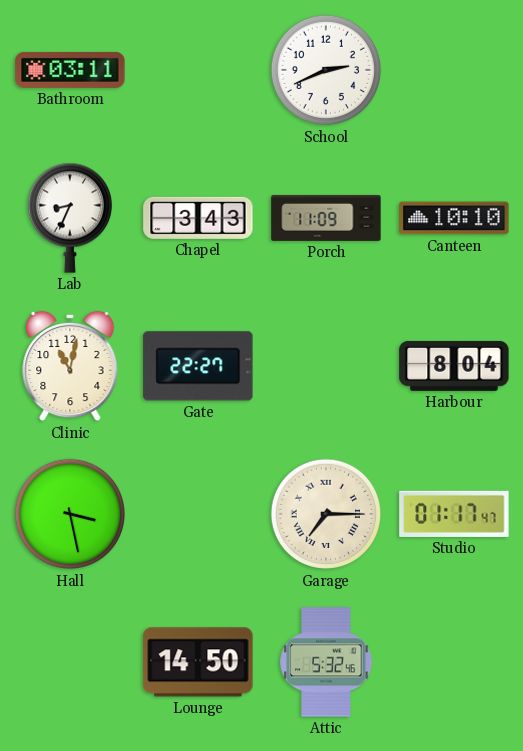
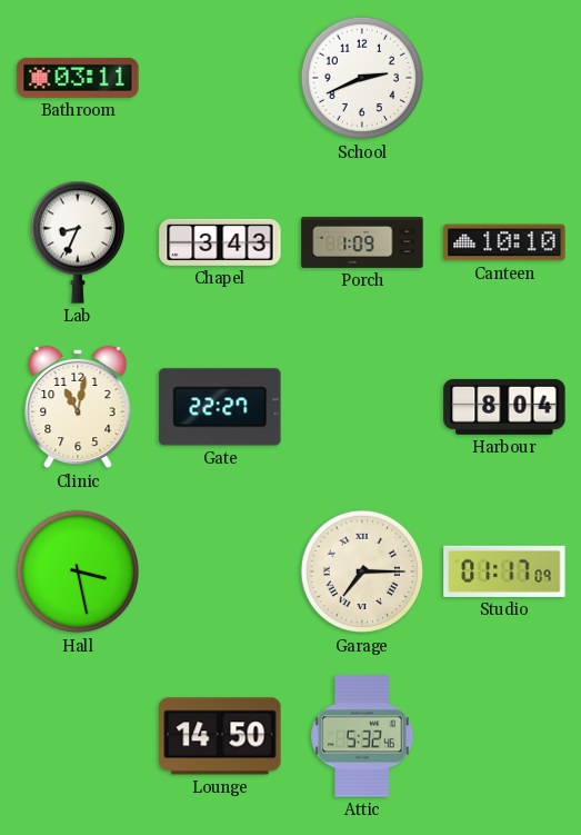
Porch: 11:09 -> 1:09
Studio: 01:17:47 -> 01:17:09
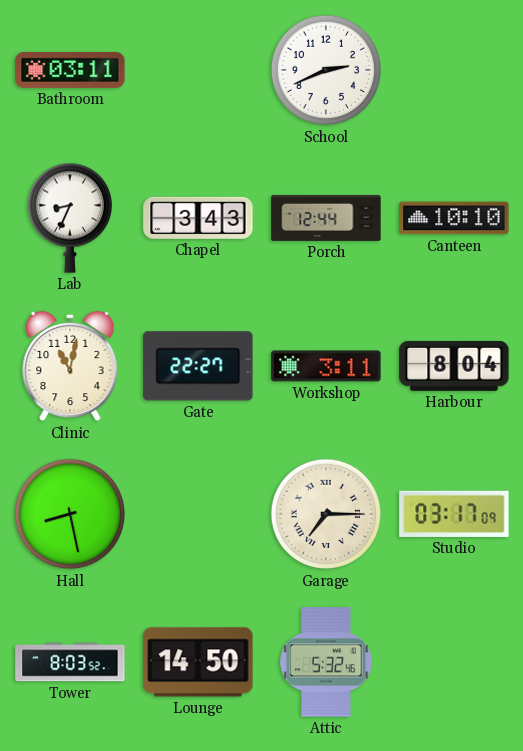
Porch: 1:09 -> 12:44
Workshop: none -> 3:11
Hall: 3:28 -> 8:28
Studio: 01:17 -> 03:17
Tower: none -> 8:03
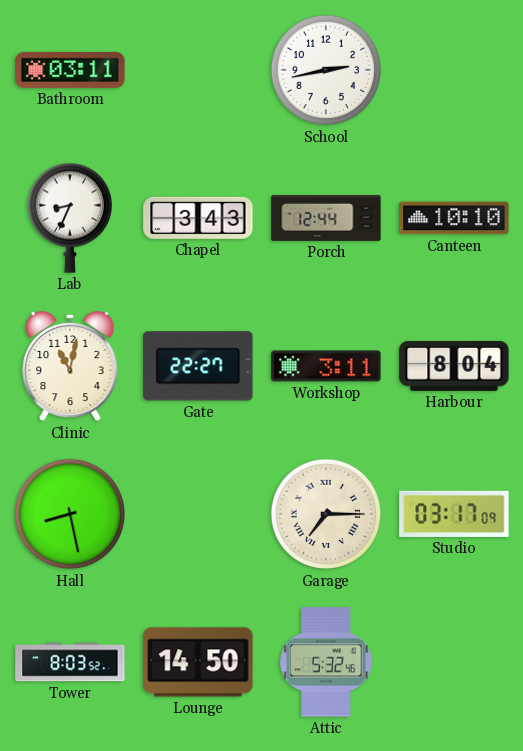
School: 2:41 -> 2:43
